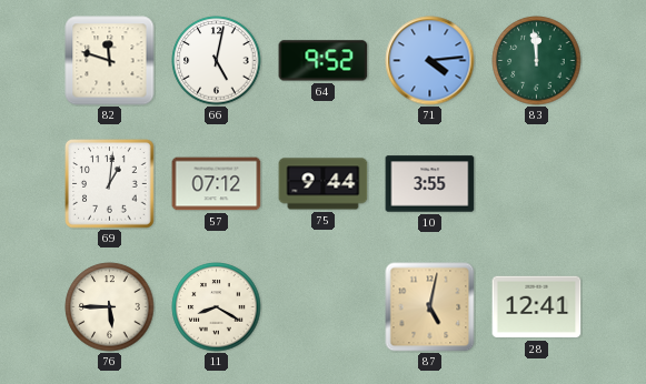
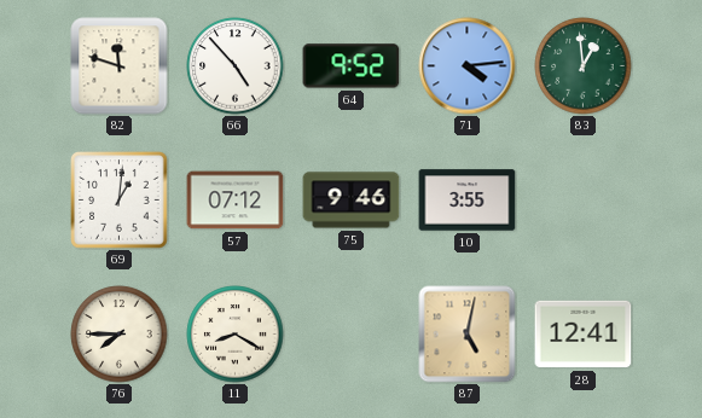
66: 5:02 -> 4:53
83: 11:59 -> 12:59
75: 9:44 -> 9:46
76: 5:45 -> 7:45
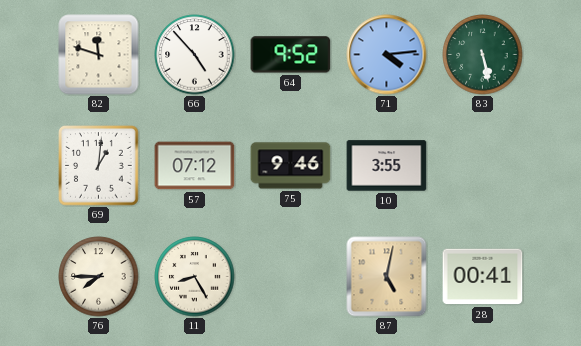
83: 12:59 -> 5:28
11: 8:20 -> 8:25
28: 12:41 -> 00:41
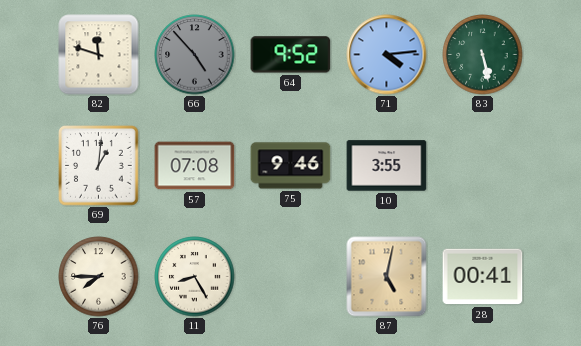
66 dial: white -> grey
57: 07:12 -> 07:08
